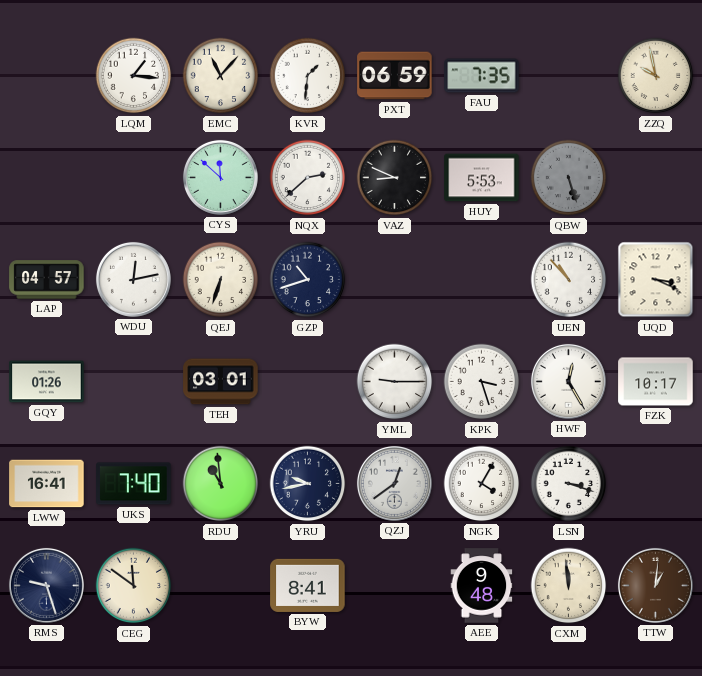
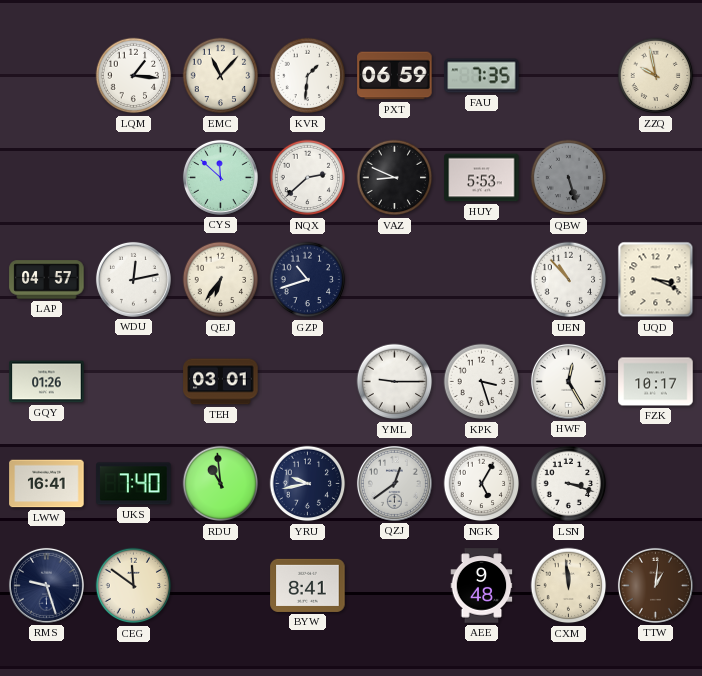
QEJ: 6:33 -> 6:36
NGK: 4:05 -> 5:05
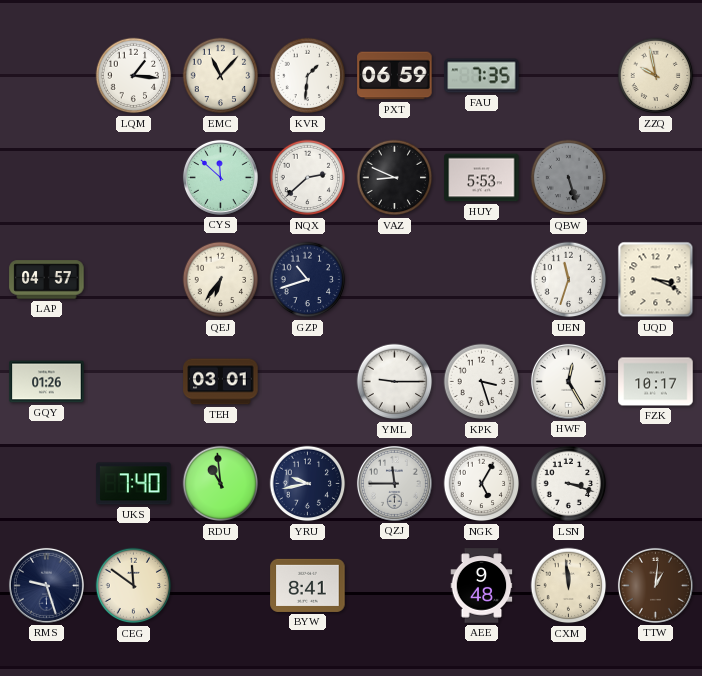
WDU: 12:13 -> none
UEN: 10:53 -> 11:33
LWW: 16:41 -> none
QZJ: 12:39 -> 11:45
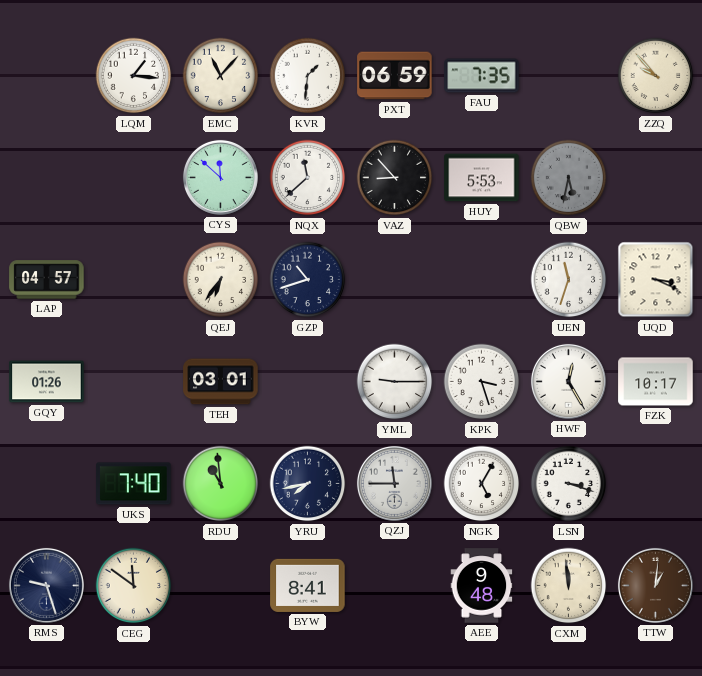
ZZQ: 9:58 -> 9:53
NQX: 2:38 -> 11:38
VAZ: 8:49 -> 8:53
QBW: 5:27 -> 5:32
YRU: 9:43 -> 7:43
